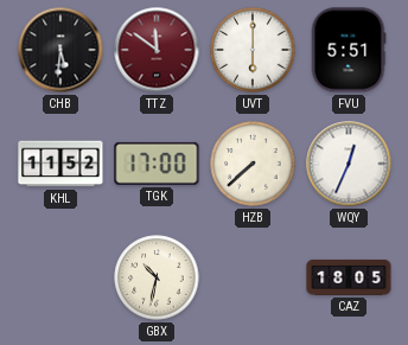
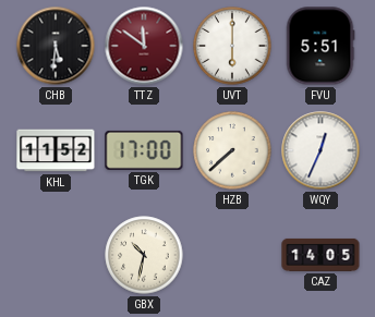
CAZ: 18:05 -> 14:05
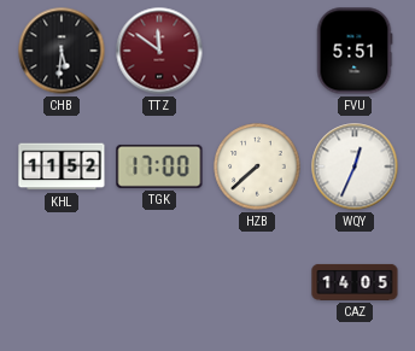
UVT: 6:00 -> none
GBX: 10:32 -> none
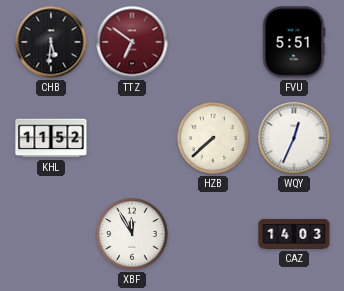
TTZ: 11:51 -> 6:51
TGK: 17:00 -> none
XBF: none -> 11:55
CAZ: 14:05 -> 14:03
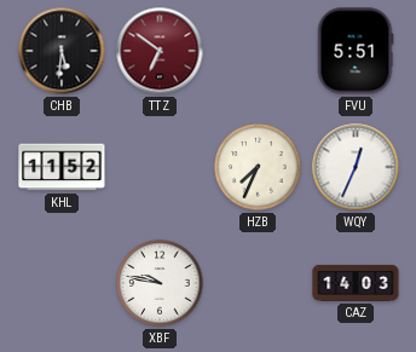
HZB: 7:38 -> 7:34
XBF: 11:55 -> 9:47
